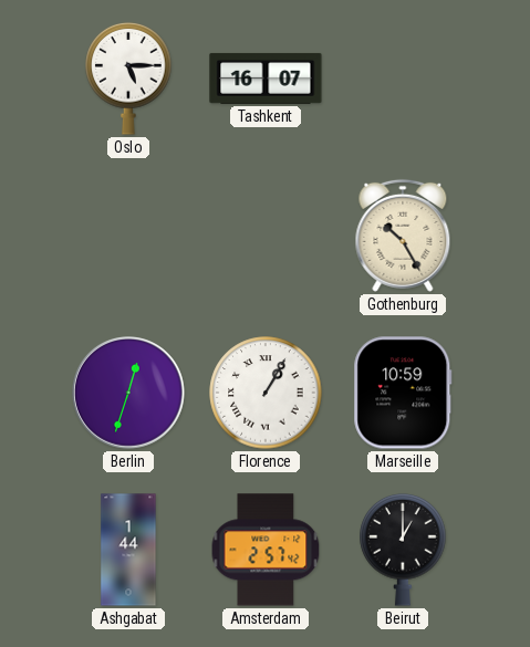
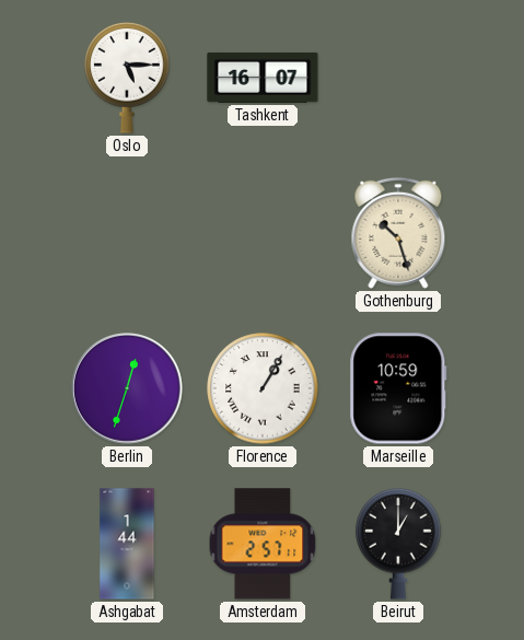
Gothenburg: 10:25 -> 10:27
Amsterdam: 2:57:42 -> 2:57:11
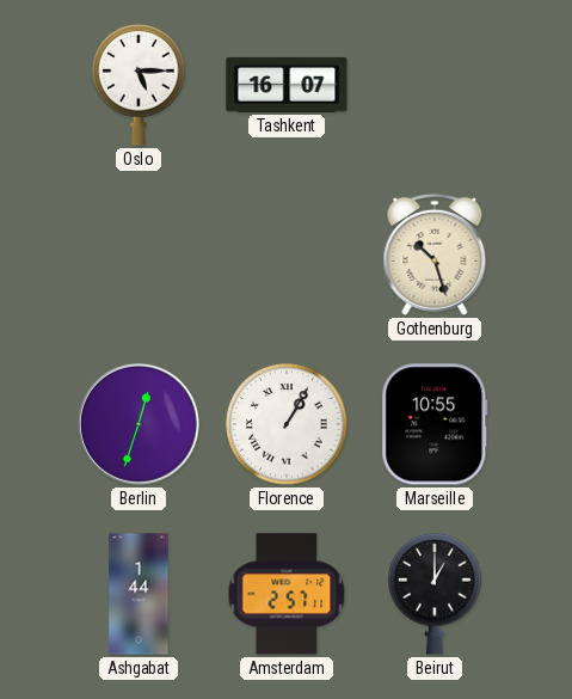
Marseille: 10:59 -> 10:55
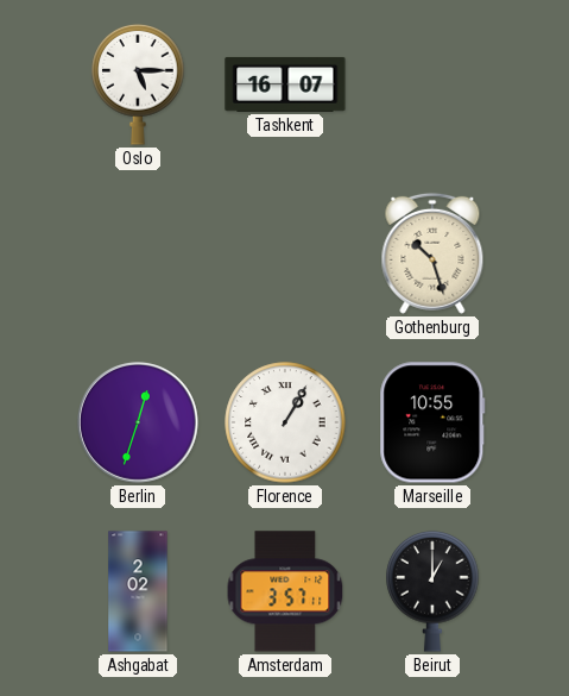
Ashgabat: 1:44 -> 2:02
Amsterdam: 2:57 -> 3:57
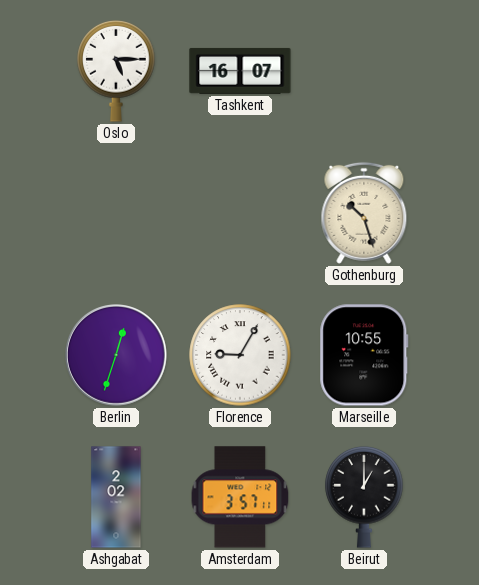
Florence: 1:05 -> 9:05
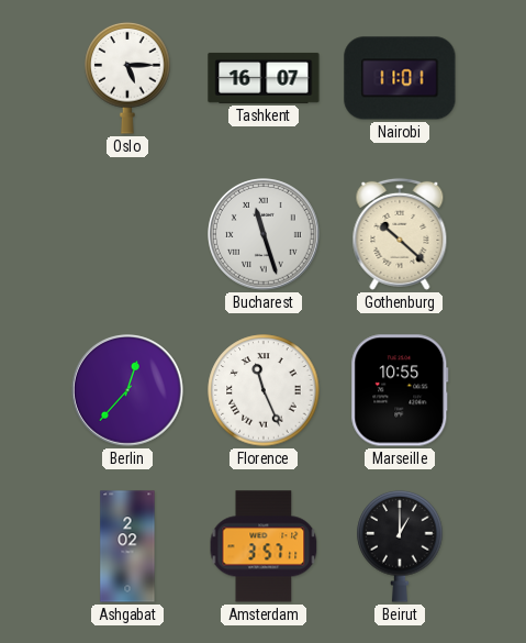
Nairobi: none -> 11:01
Bucharest: none -> 11:27
Gothenburg: 10:27 -> 10:22
Berlin: 12:33 -> 12:37
Florence: 9:05 -> 11:26
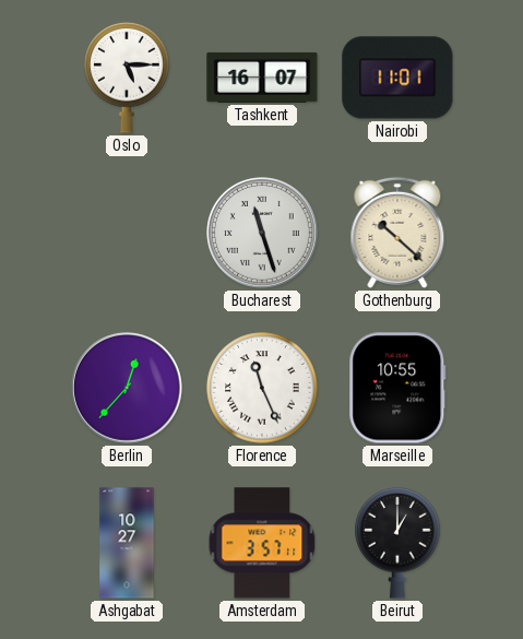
Ashgabat: 2:02 -> 10:27
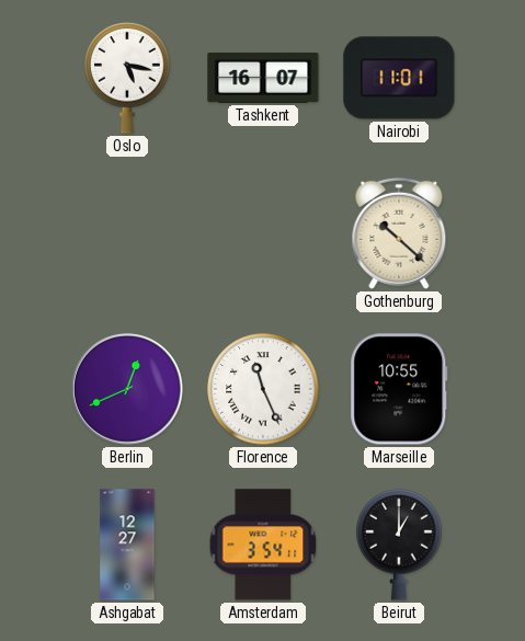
Oslo: 5:15 -> 5:17
Bucharest: 11:27 -> none
Berlin: 12:37 -> 12:41
Ashgabat: 10:27 -> 12:27
Amsterdam: 3:57 -> 3:54
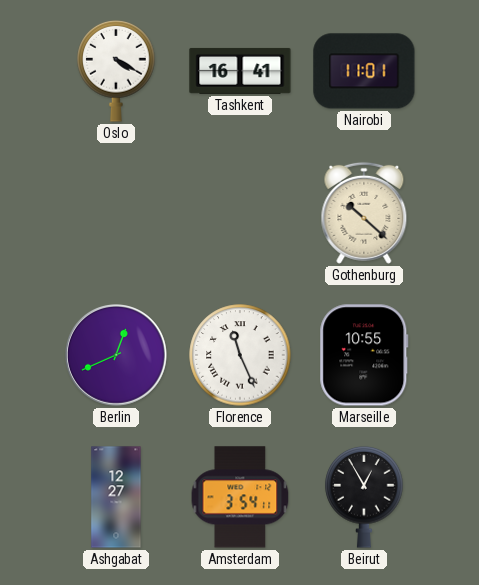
Oslo: 5:17 -> 4:20
Tashkent: 16:07 -> 16:41
Beirut: 1:00 -> 12:55
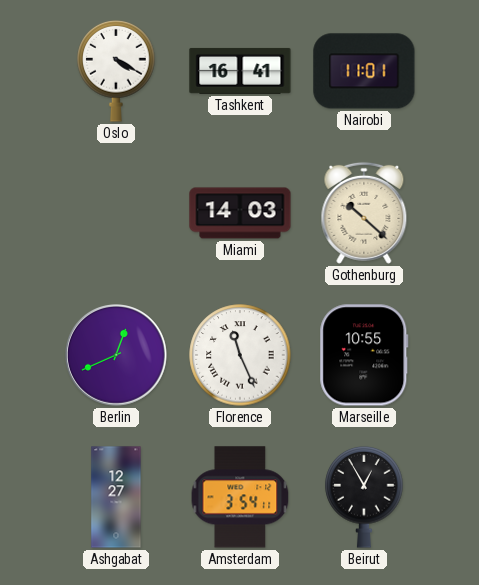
Miami: none -> 14:03
